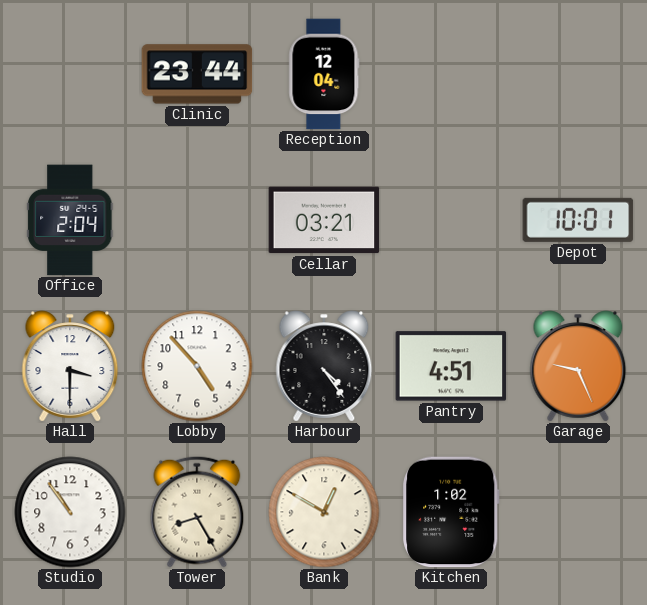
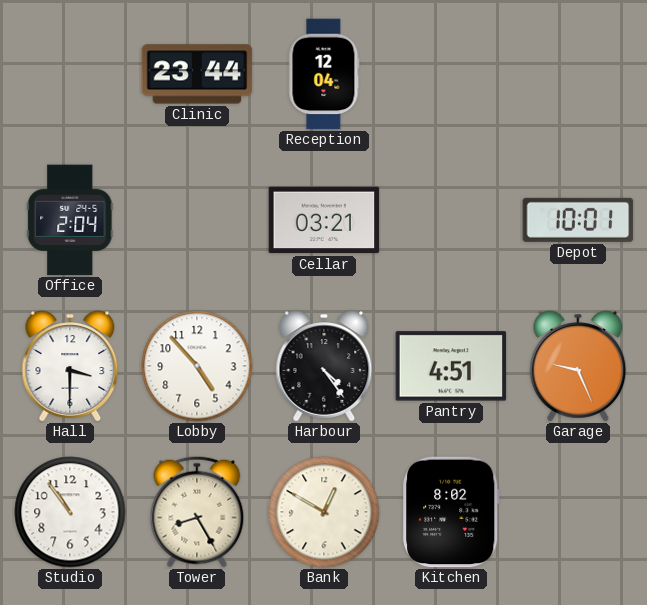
Kitchen: 1:02 -> 8:02
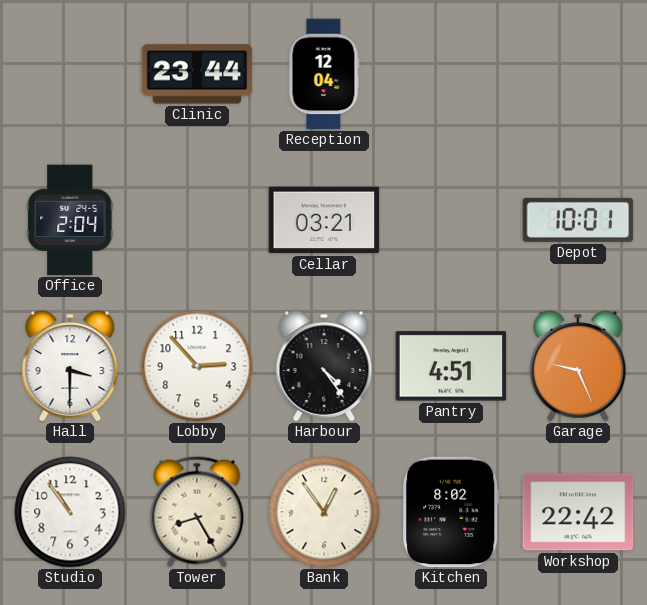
Lobby: 4:53 -> 2:53
Bank: 12:50 -> 12:54
Workshop: none -> 22:42
